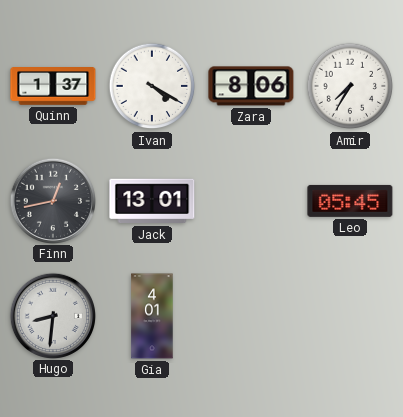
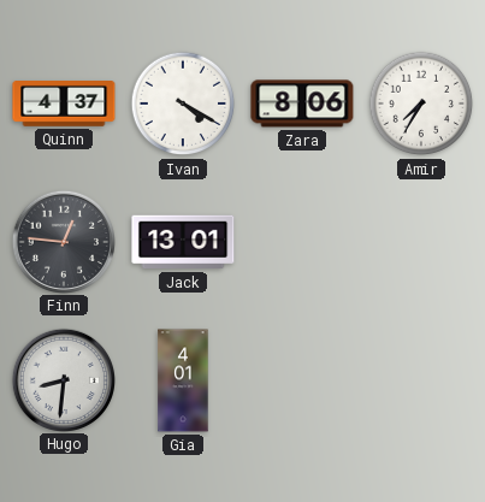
Quinn: 1:37 -> 4:37
Finn: 12:43 -> 12:46
Leo: 05:45 -> none
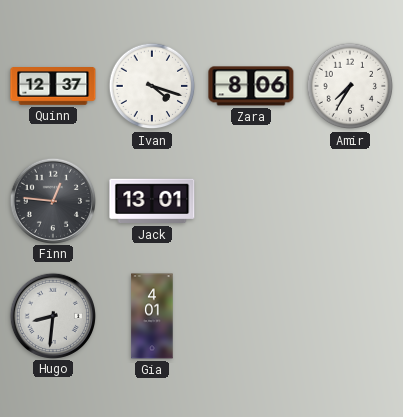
Quinn: 4:37 -> 12:37
Ivan: 4:20 -> 4:18
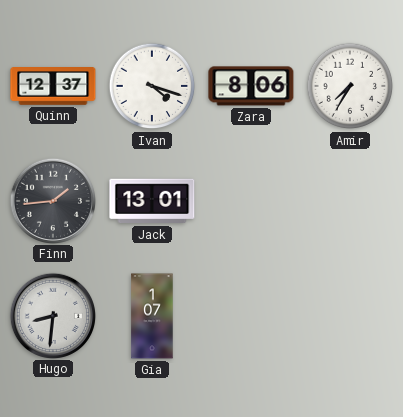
Finn: 12:46 -> 1:44
Gia: 4:01 -> 1:07
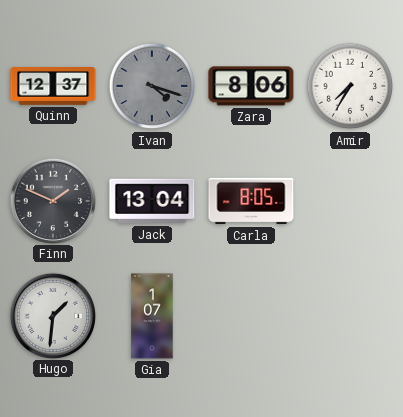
Ivan dial: white -> grey
Finn: 1:44 -> 1:49
Jack: 13:01 -> 13:04
Carla: none -> 8:05
Hugo: 8:31 -> 1:31
